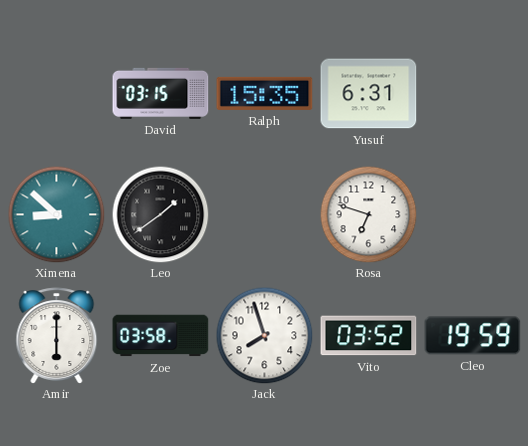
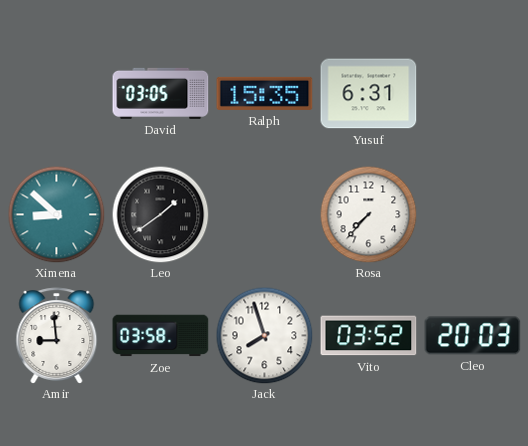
David: 03:15 -> 03:05
Rosa: 6:48 -> 7:37
Amir: 6:00 -> 8:59
Cleo: 19:59 -> 20:03
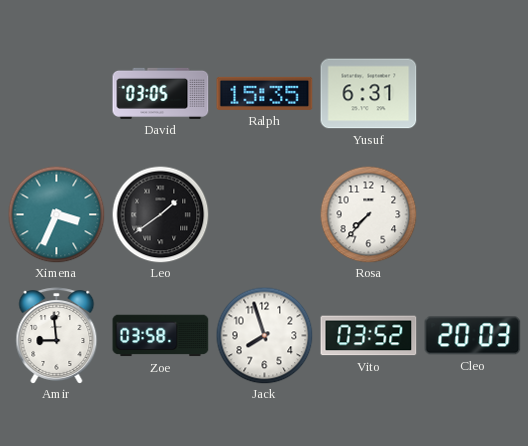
Ximena: 8:52 -> 3:34
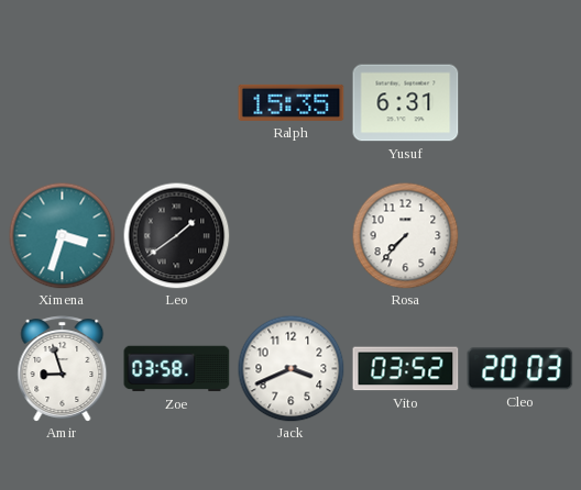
David: 03:05 -> none
Ximena: 3:34 -> 3:33
Amir: 8:59 -> 8:57
Jack: 7:57 -> 3:41
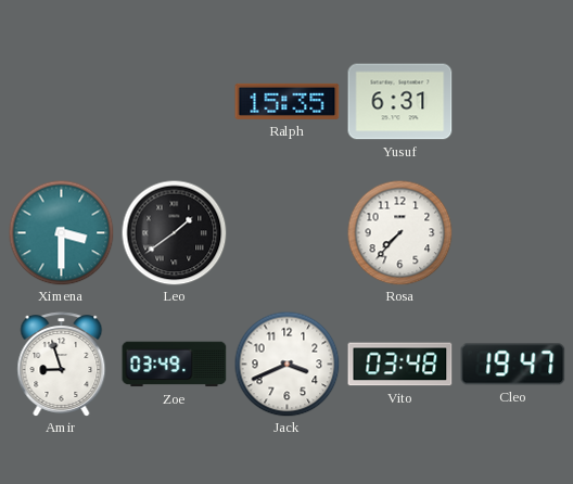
Ximena: 3:33 -> 3:30
Zoe: 03:58 -> 03:49
Vito: 03:52 -> 03:48
Cleo: 20:03 -> 19:47
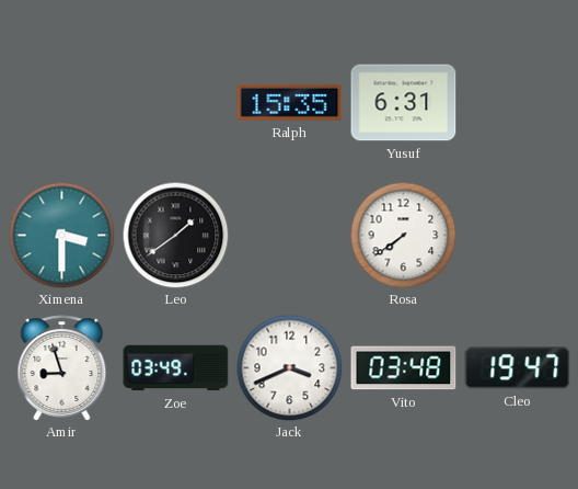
Rosa: 7:37 -> 7:39
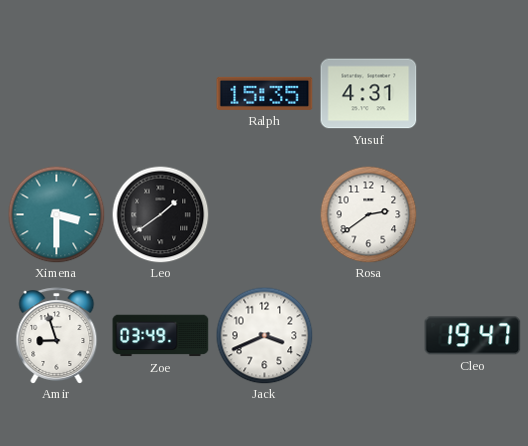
Yusuf: 6:31 -> 4:31
Rosa: 7:39 -> 2:39
Vito: 03:48 -> none
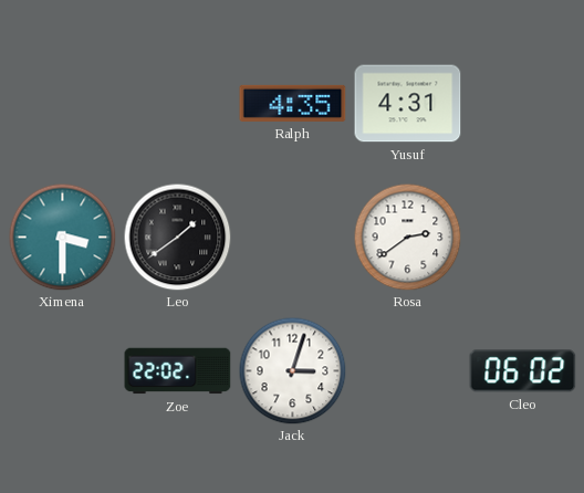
Ralph: 15:35 -> 4:35
Amir: 8:57 -> none
Zoe: 03:49 -> 22:02
Jack: 3:41 -> 3:03
Cleo: 19:47 -> 06:02
